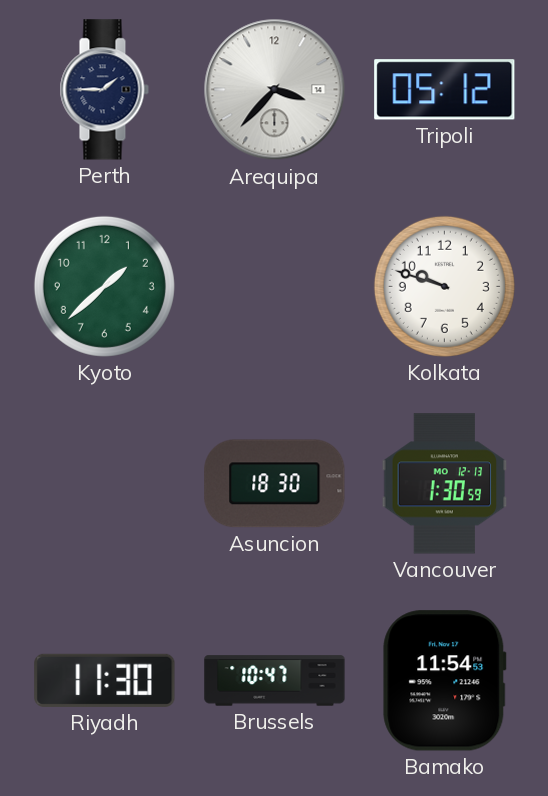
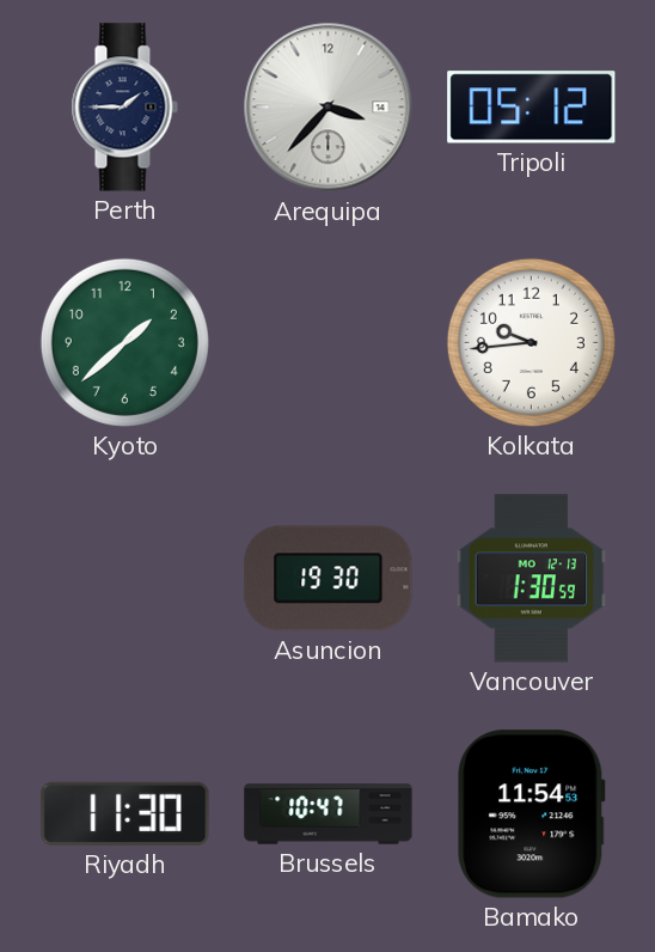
Kolkata: 9:48 -> 9:44
Asuncion: 18:30 -> 19:30
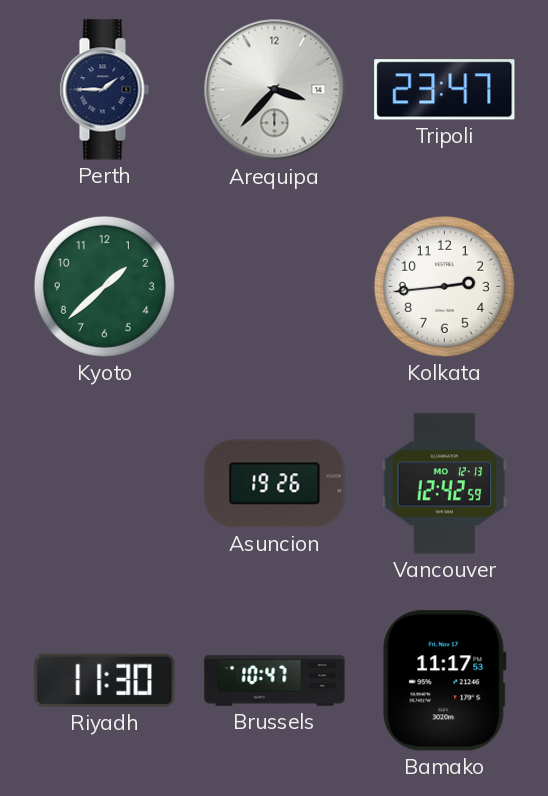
Tripoli: 05:12 -> 23:47
Kolkata: 9:44 -> 2:44
Asuncion: 19:30 -> 19:26
Vancouver: 1:30 -> 12:42
Bamako: 11:54 -> 11:17
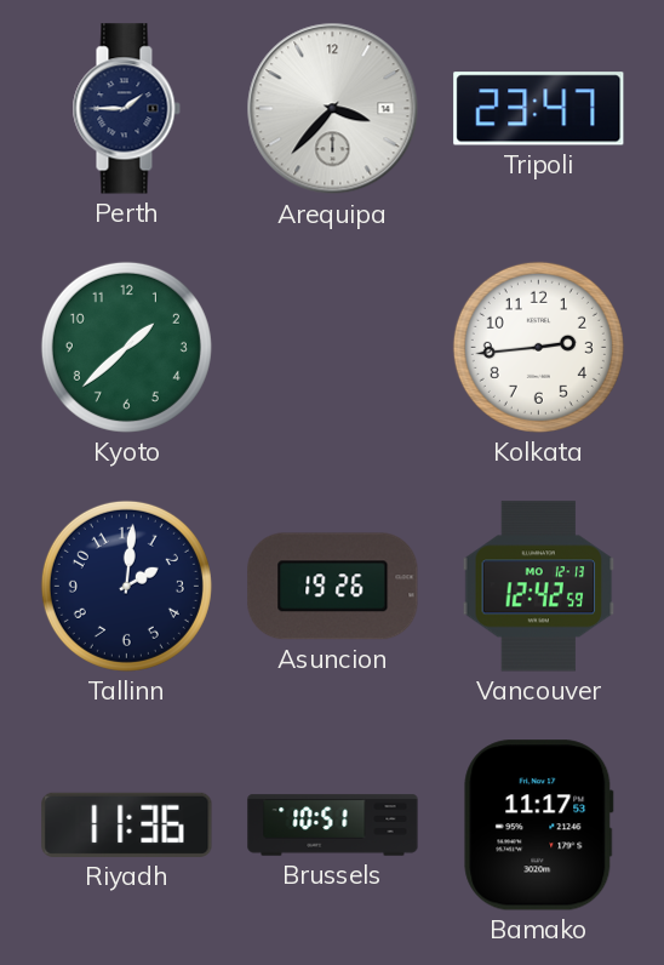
Tallinn: none -> 2:01
Riyadh: 11:30 -> 11:36
Brussels: 10:47 -> 10:51
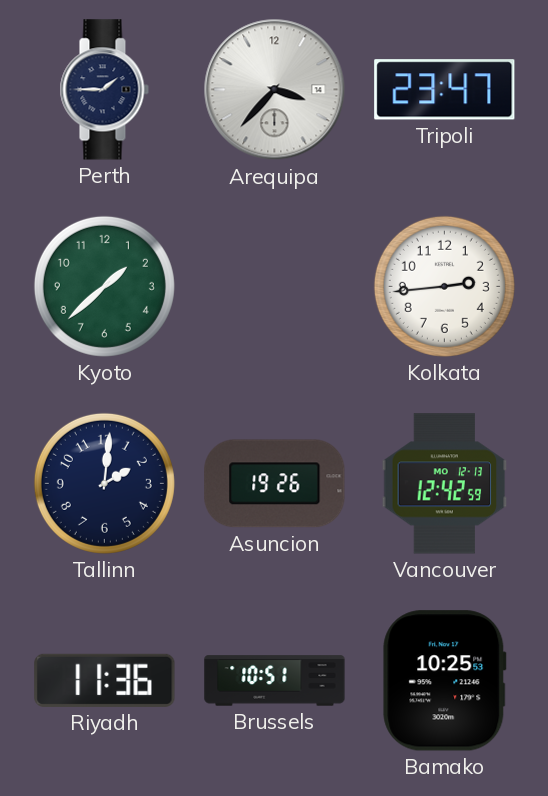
Bamako: 11:17 -> 10:25
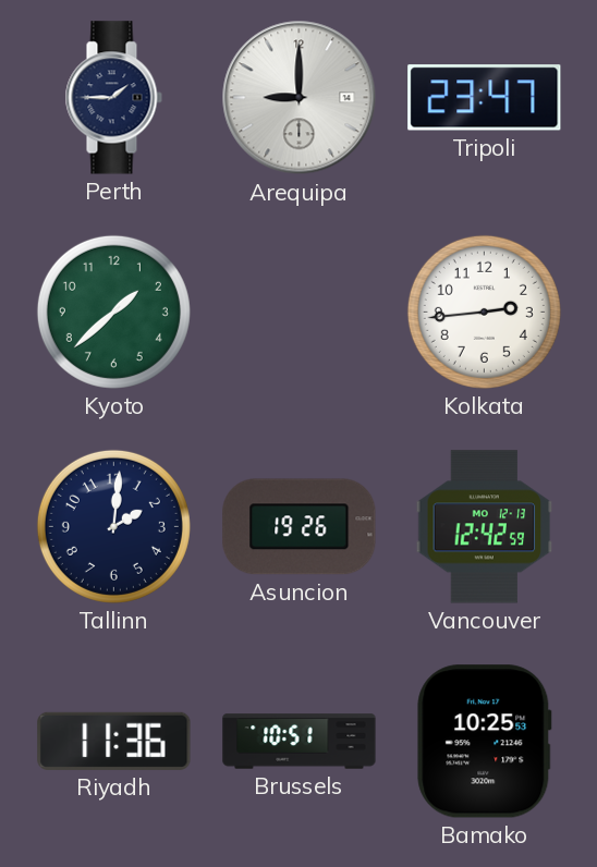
Arequipa: 3:37 -> 9:00
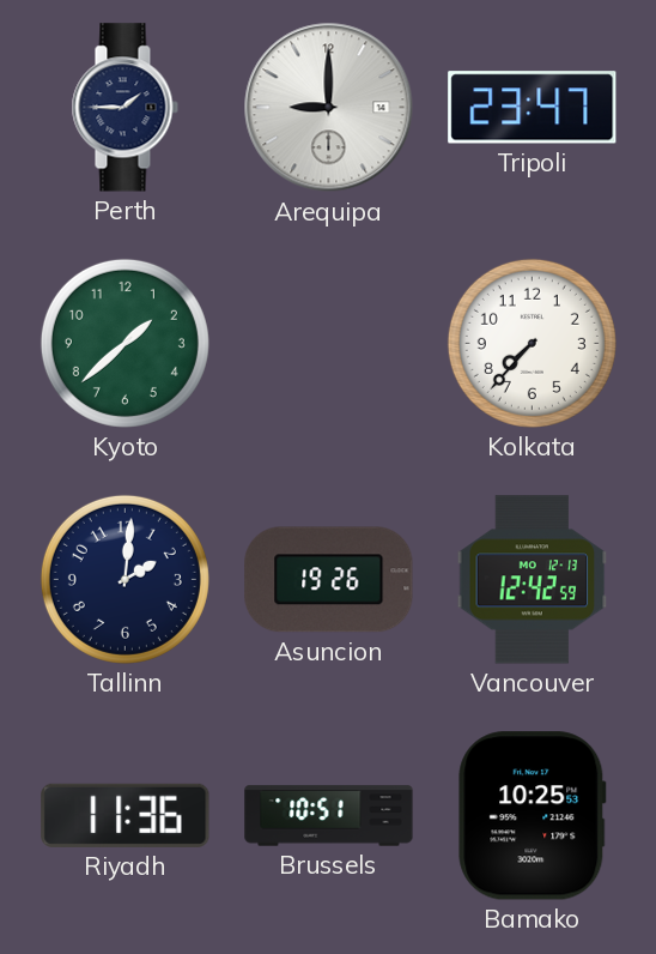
Kolkata: 2:44 -> 7:37
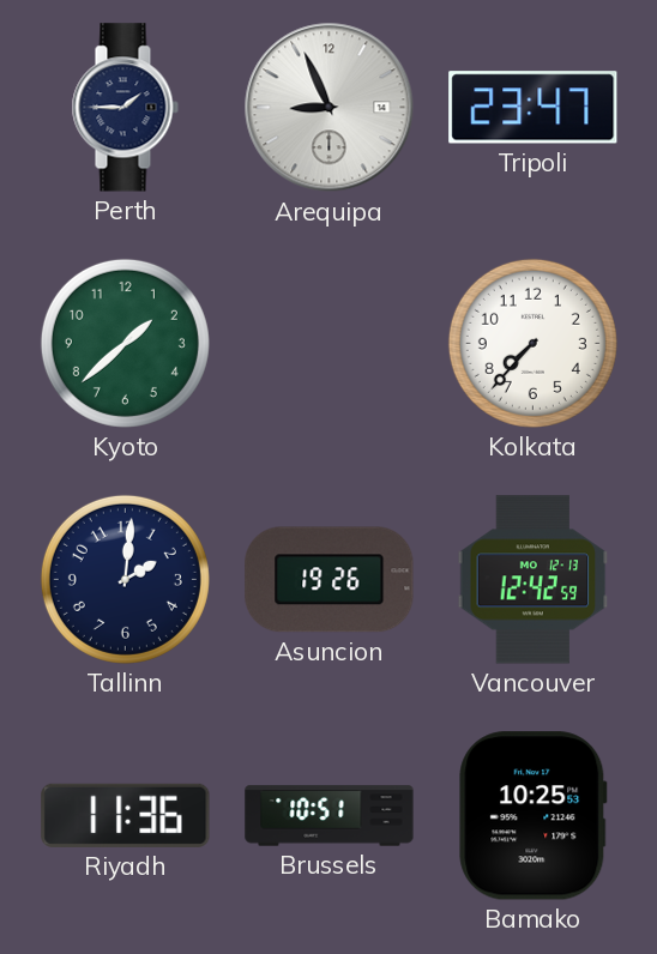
Arequipa: 9:00 -> 8:56
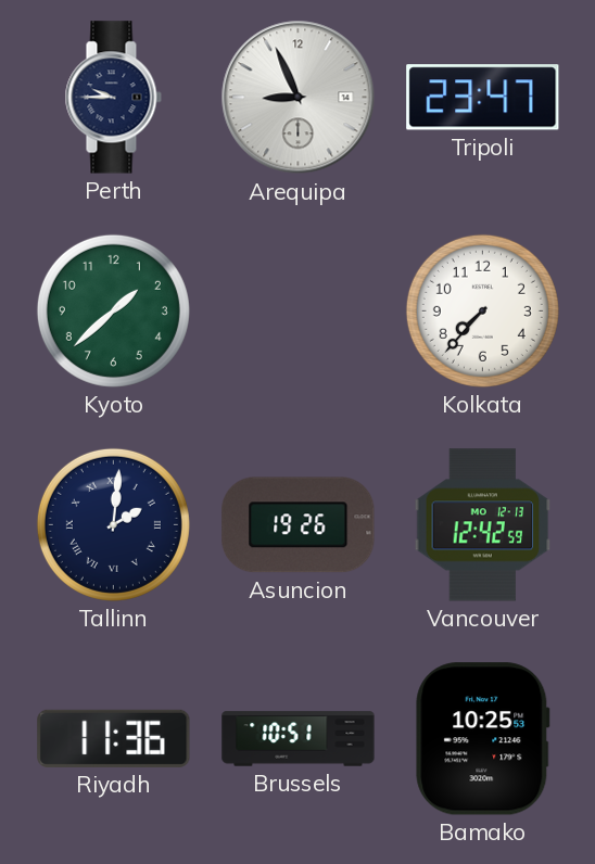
Perth: 1:45 -> 9:45
Tallinn numerals: Arabic -> Roman
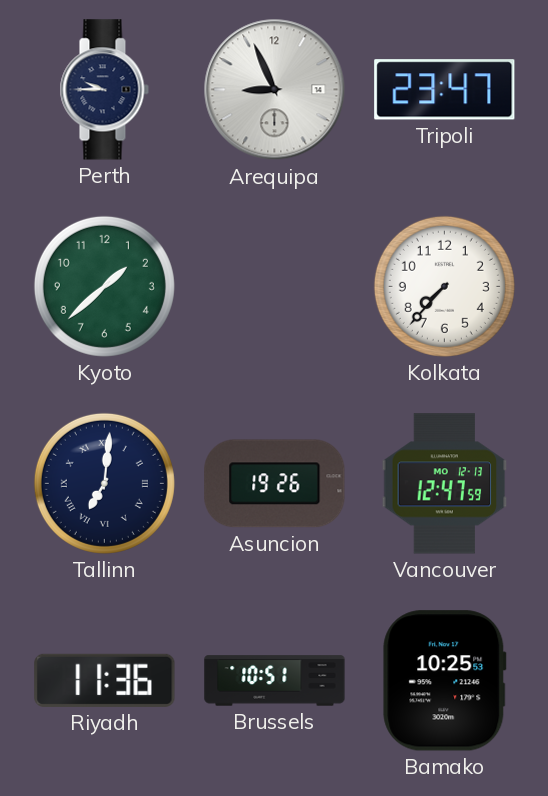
Tallinn: 2:01 -> 7:01
Vancouver: 12:42 -> 12:47
